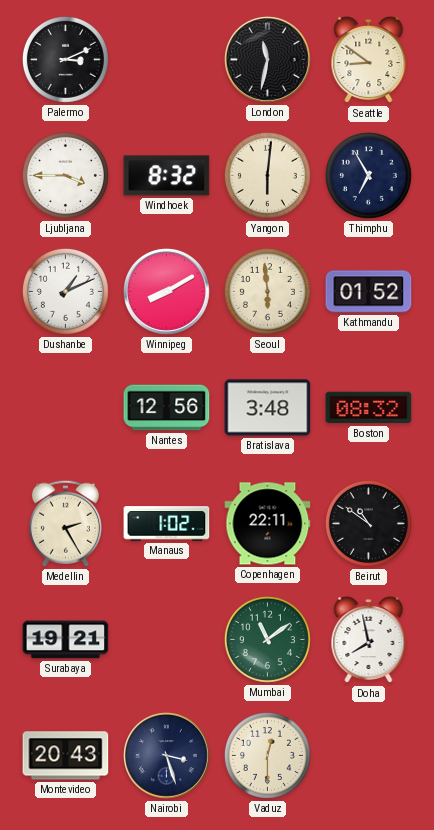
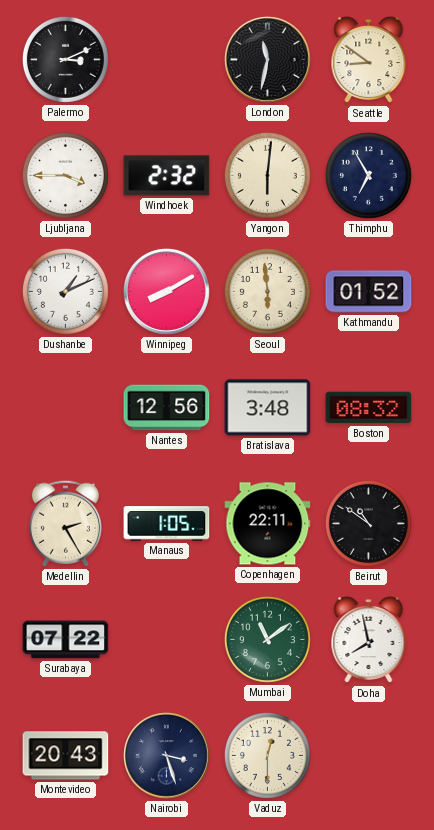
Windhoek: 8:32 -> 2:32
Manaus: 1:02 -> 1:05
Surabaya: 19:21 -> 07:22
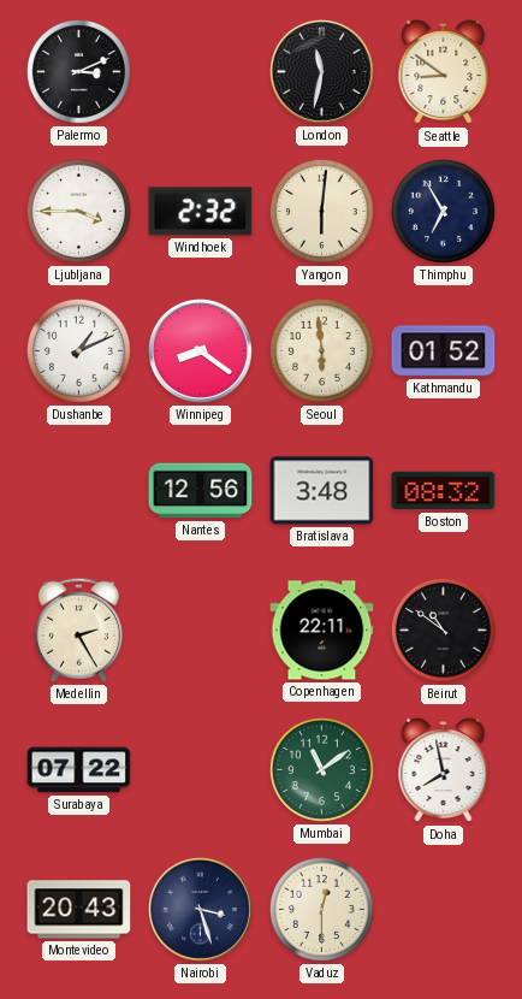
Winnipeg: 8:10 -> 8:21
Manaus: 1:05 -> none
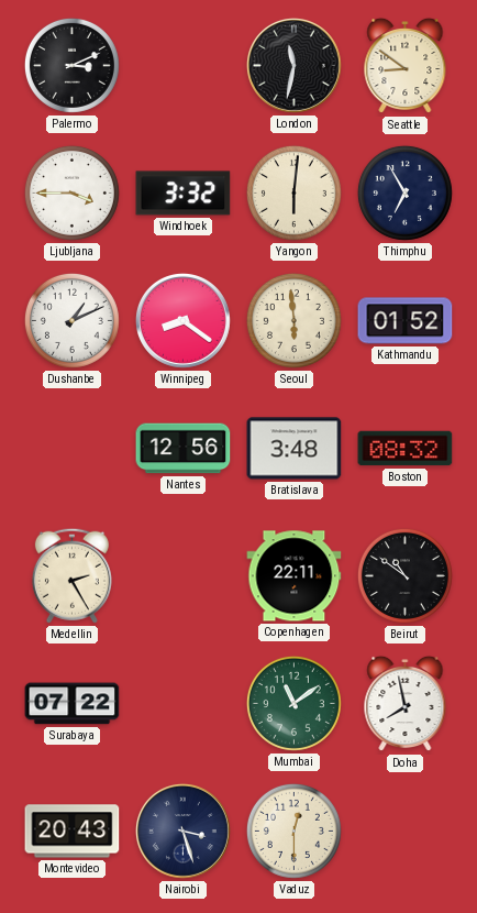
Windhoek: 2:32 -> 3:32
